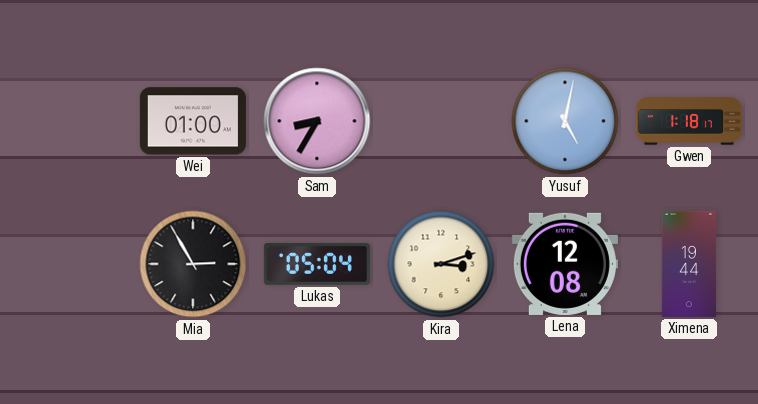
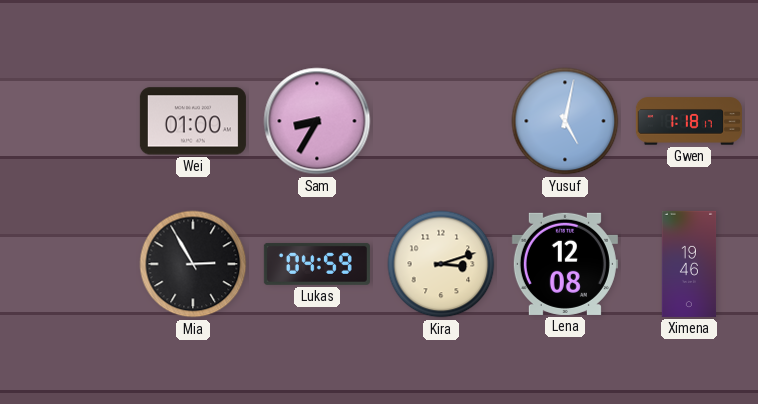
Lukas: 05:04 -> 04:59
Ximena: 19:44 -> 19:46
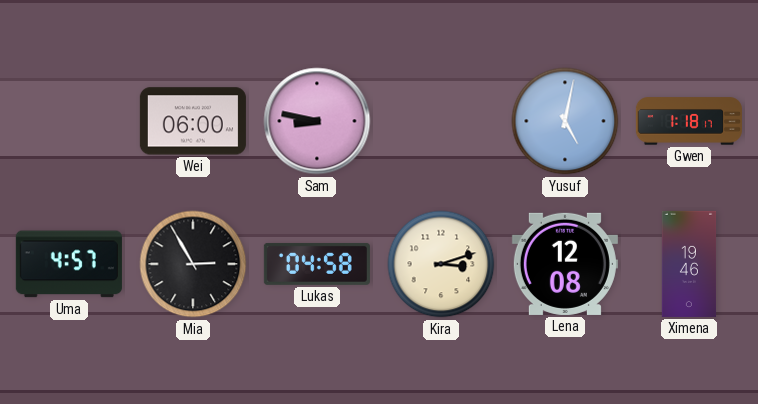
Wei: 01:00 -> 06:00
Sam: 8:35 -> 8:47
Uma: none -> 4:57
Lukas: 04:59 -> 04:58
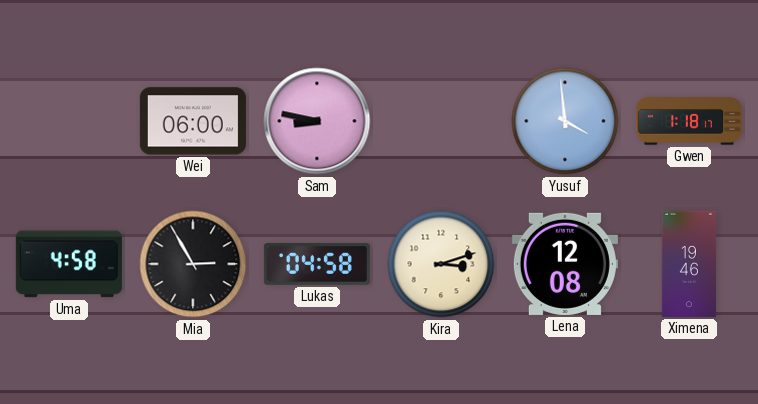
Yusuf: 5:02 -> 3:59
Uma: 4:57 -> 4:58
